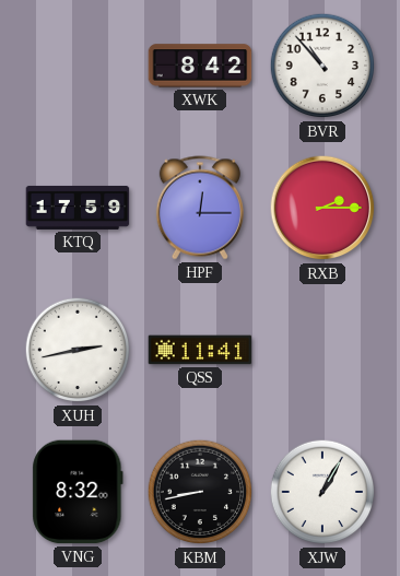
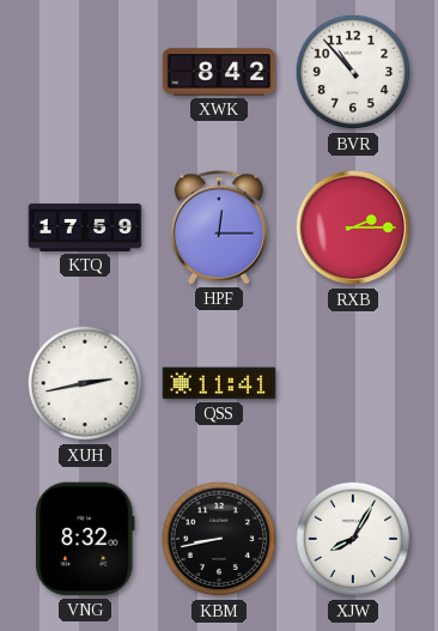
XJW: 1:05 -> 8:05
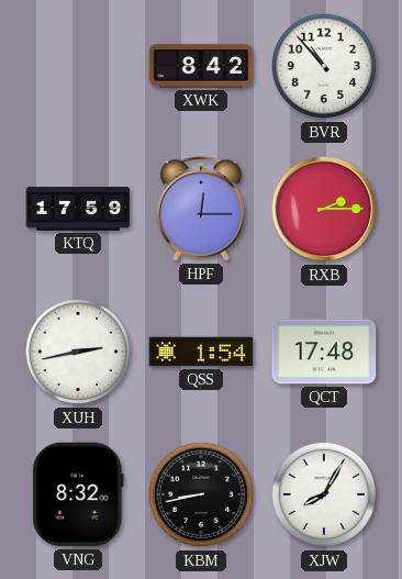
QSS: 11:41 -> 1:54
QCT: none -> 17:48
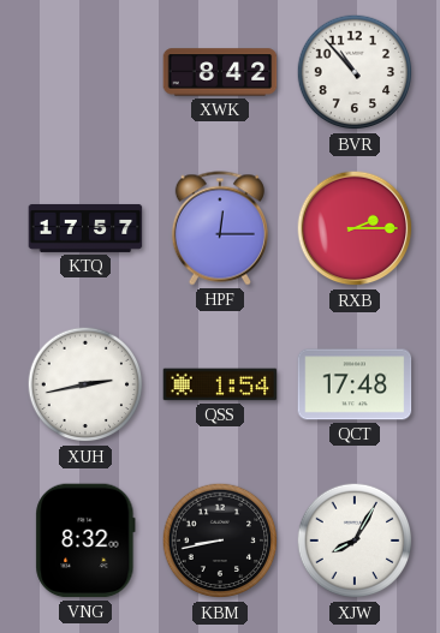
KTQ: 17:59 -> 17:57
